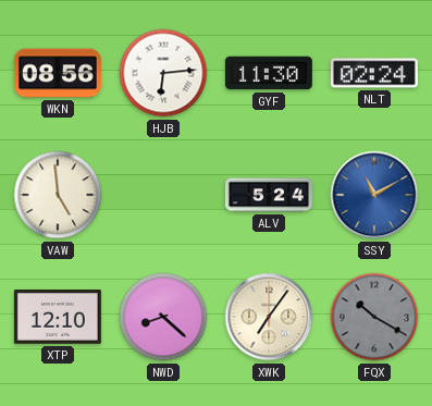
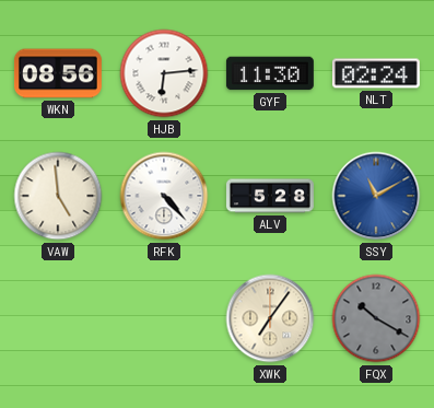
RFK: none -> 4:23
ALV: 5:24 -> 5:28
XTP: 12:10 -> none
NWD: 8:22 -> none
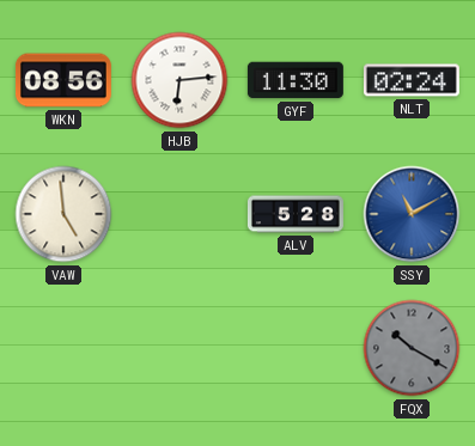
RFK: 4:23 -> none
XWK: 7:06 -> none
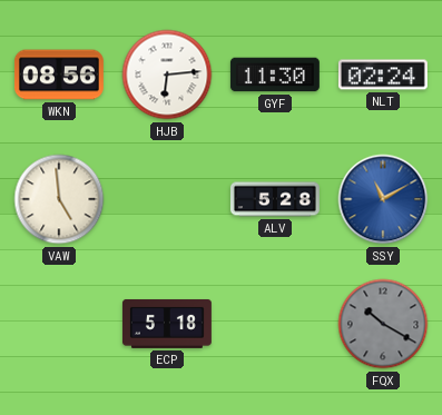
ECP: none -> 5:18
